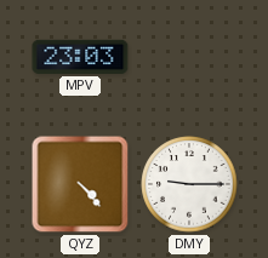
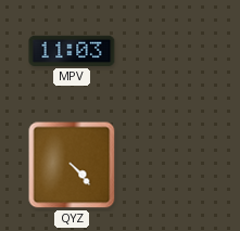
MPV: 23:03 -> 11:03
DMY: 9:15 -> none
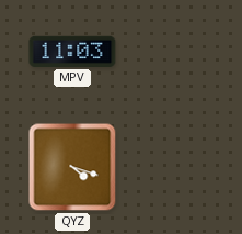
QYZ: 4:23 -> 4:18
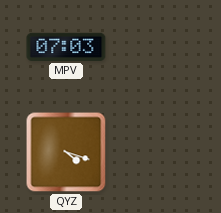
MPV: 11:03 -> 07:03
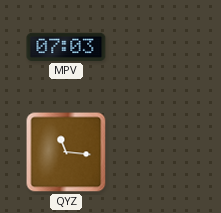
QYZ: 4:18 -> 11:16
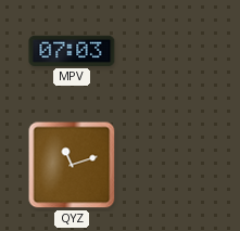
QYZ: 11:16 -> 11:12
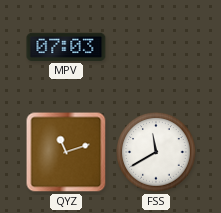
FSS: none -> 11:40
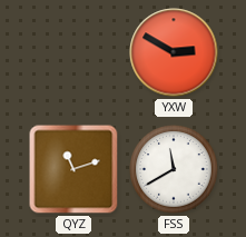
MPV: 07:03 -> none
YXW: none -> 2:50
